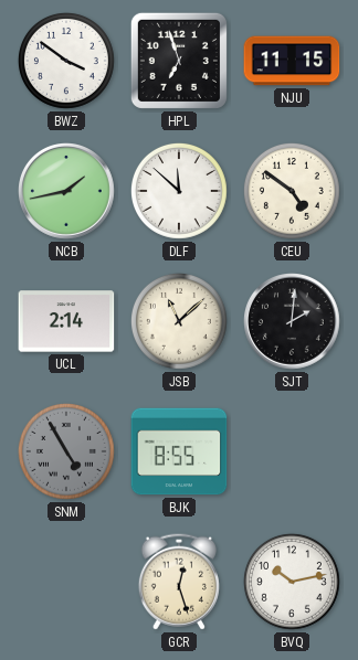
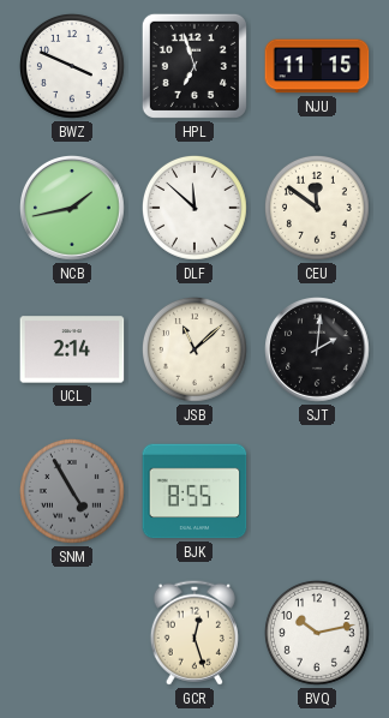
BWZ: 3:51 -> 3:49
CEU: 4:51 -> 11:51
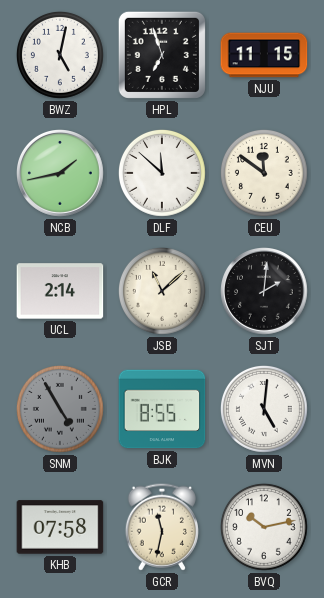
BWZ: 3:49 -> 5:02
MVN: none -> 5:01
KHB: none -> 07:58
GCR: 12:27 -> 11:32
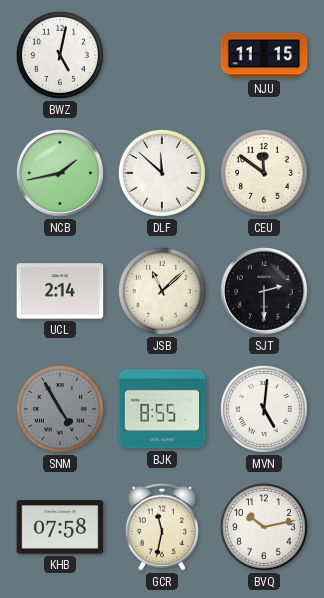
HPL: 6:57 -> none
SJT: 2:01 -> 2:30
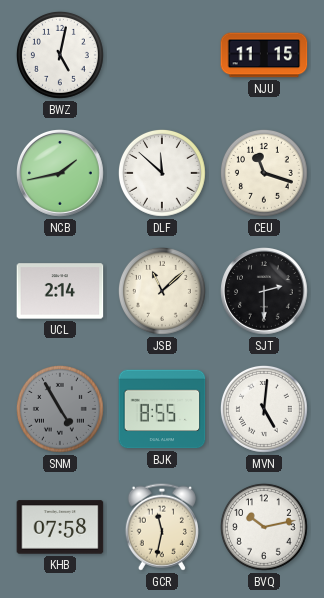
CEU: 11:51 -> 11:18
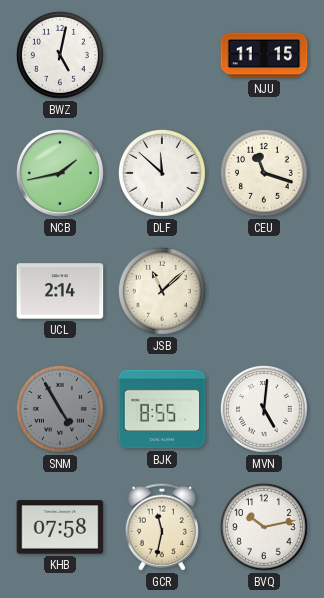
SJT: 2:30 -> none
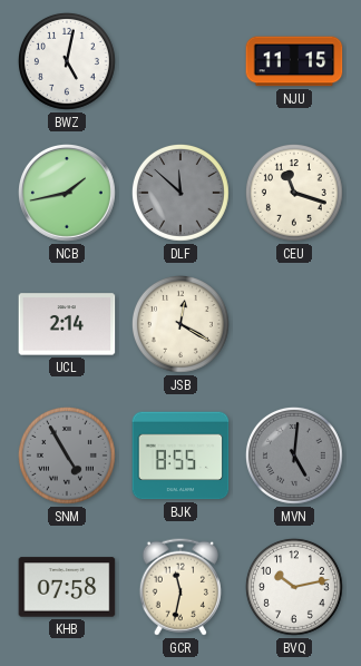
DLF dial: white -> grey
JSB: 11:08 -> 12:20
MVN dial: white -> grey
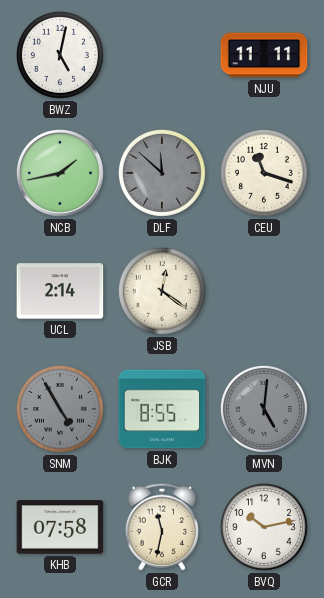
NJU: 11:15 -> 11:11
JSB: 12:20 -> 12:21
